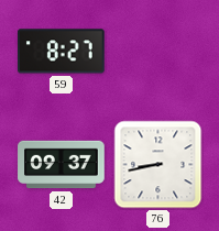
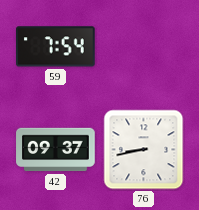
59: 8:27 -> 7:54
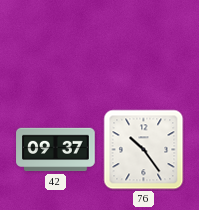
59: 7:54 -> none
76: 8:43 -> 10:24
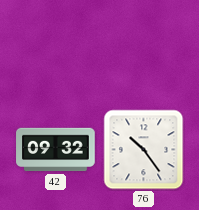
42: 09:37 -> 09:32
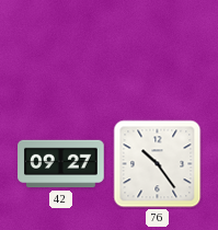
42: 09:32 -> 09:27
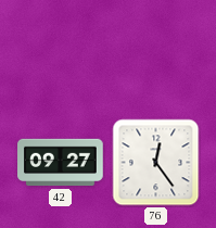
76: 10:24 -> 12:24
